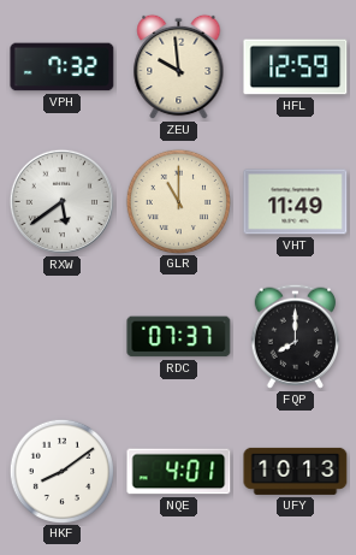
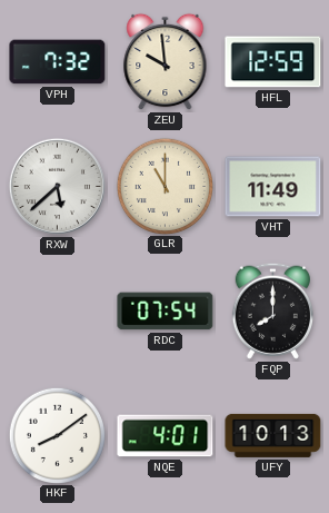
RXW: 5:39 -> 5:38
RDC: 07:37 -> 07:54
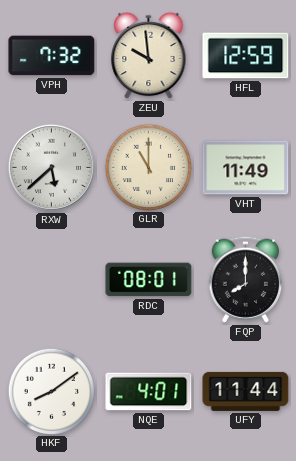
RDC: 07:54 -> 08:01
UFY: 10:13 -> 11:44
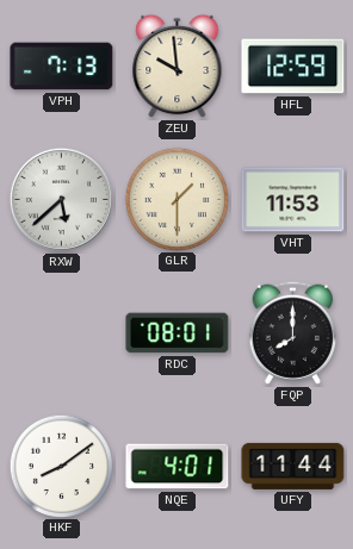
VPH: 7:32 -> 7:13
GLR: 11:00 -> 1:30
VHT: 11:49 -> 11:53
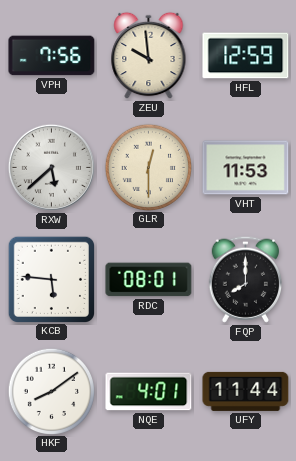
VPH: 7:13 -> 7:56
GLR: 1:30 -> 12:30
KCB: none -> 5:46
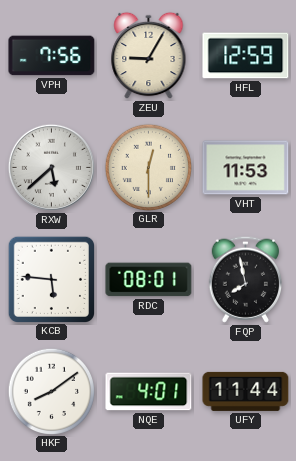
ZEU: 9:59 -> 9:05
FQP: 8:00 -> 7:58
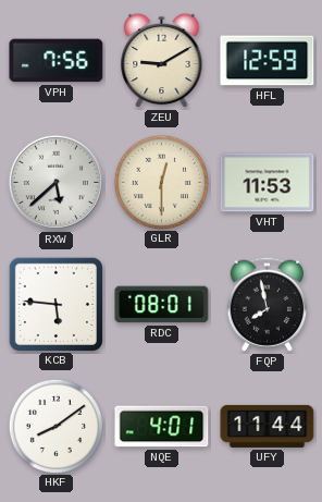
ZEU: 9:05 -> 9:10
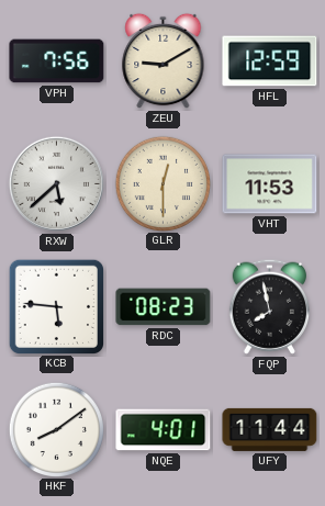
RDC: 08:01 -> 08:23
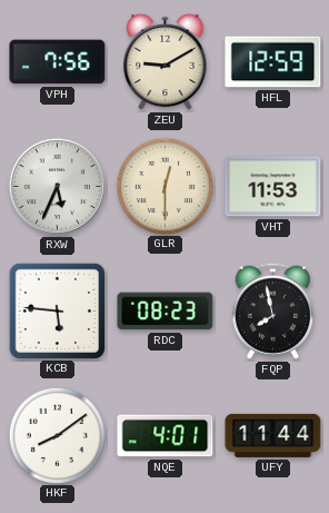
RXW: 5:38 -> 5:34
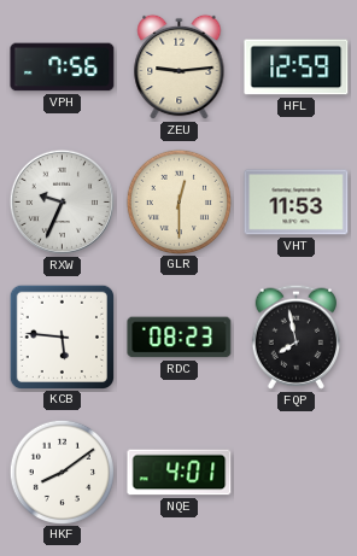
ZEU: 9:10 -> 9:14
RXW: 5:34 -> 9:34
UFY: 11:44 -> none
